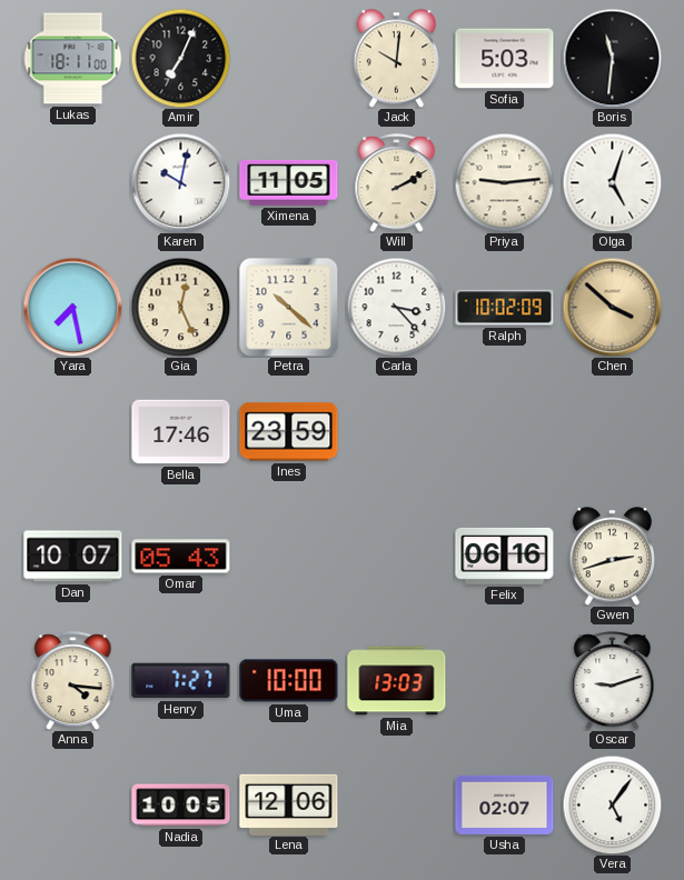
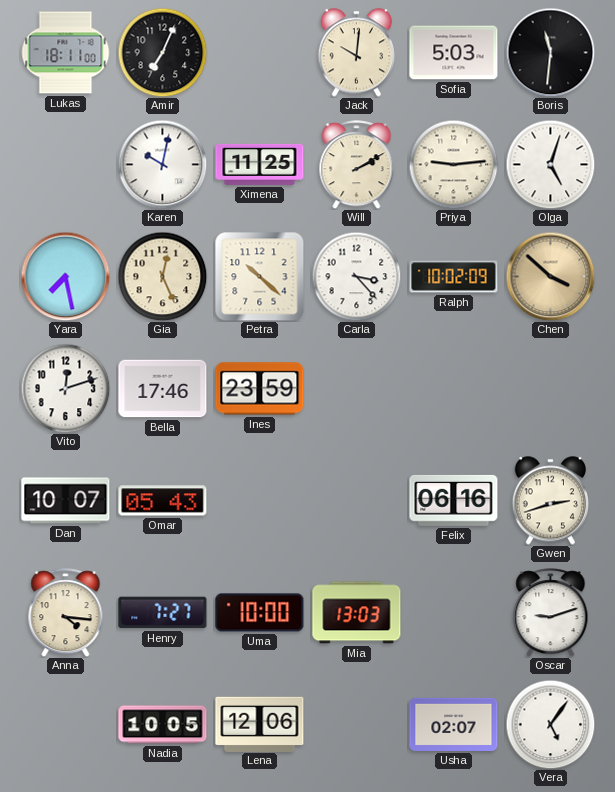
Ximena: 11:05 -> 11:25
Vito: none -> 12:12
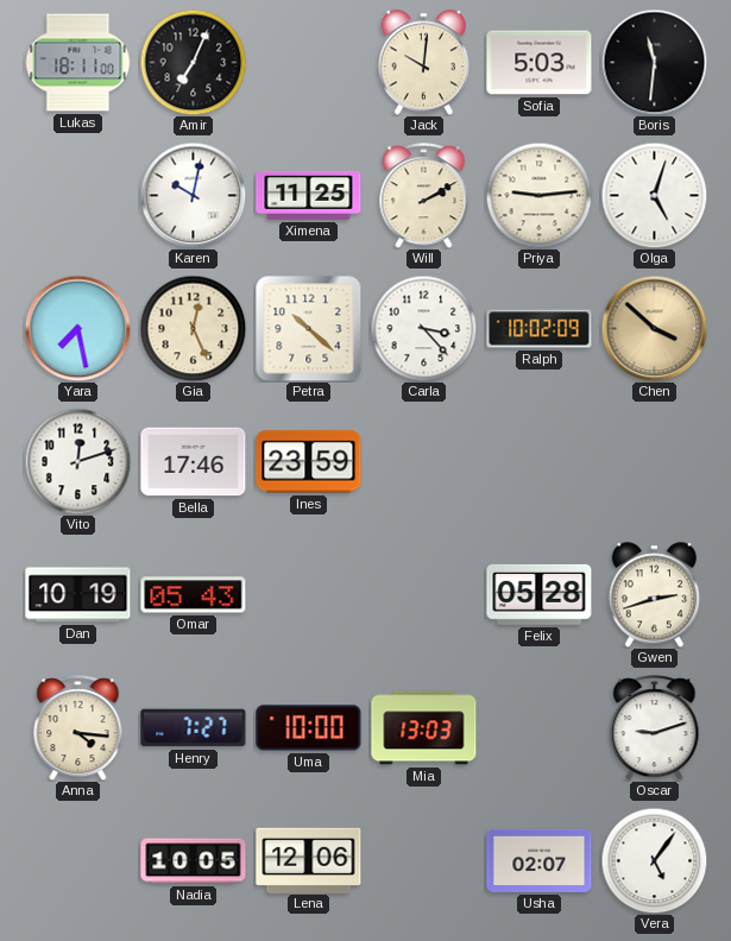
Dan: 10:07 -> 10:19
Felix: 06:16 -> 05:28
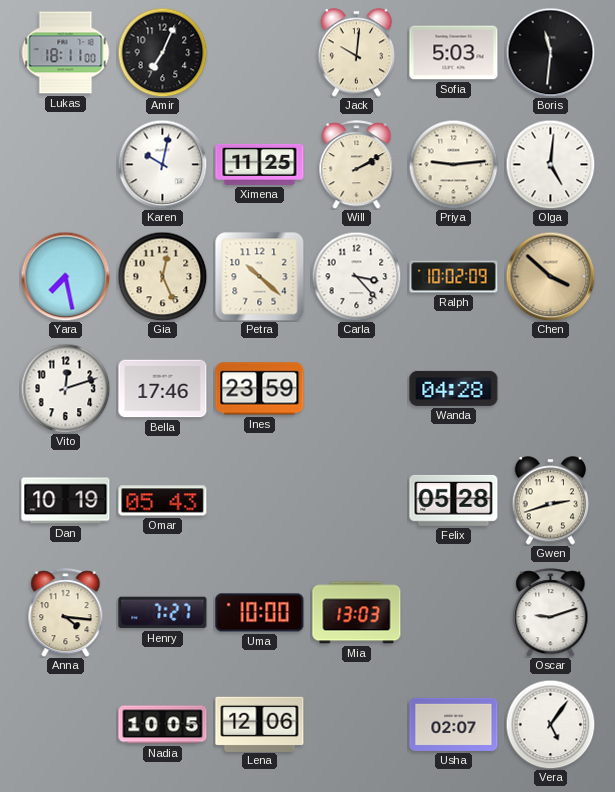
Olga: 5:03 -> 5:01
Wanda: none -> 04:28
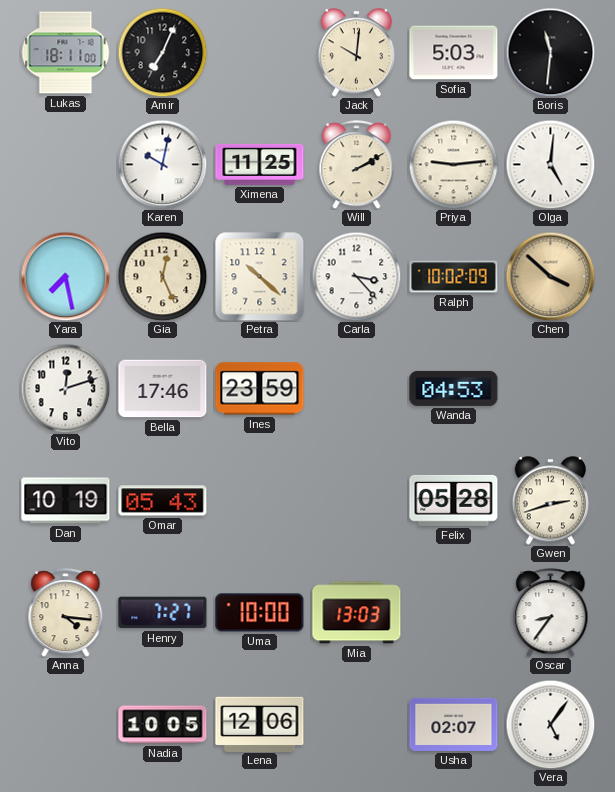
Wanda: 04:28 -> 04:53
Oscar: 9:12 -> 8:36
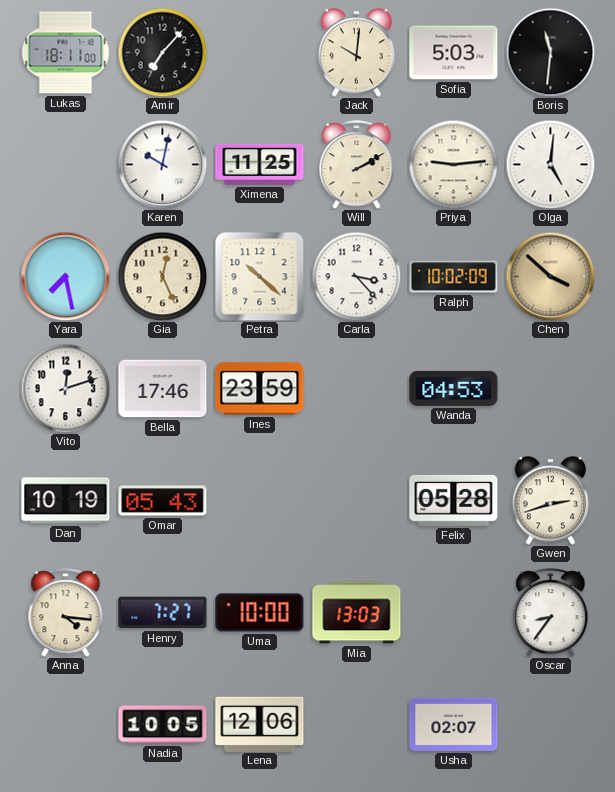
Amir: 7:04 -> 7:07
Vera: 5:06 -> none
